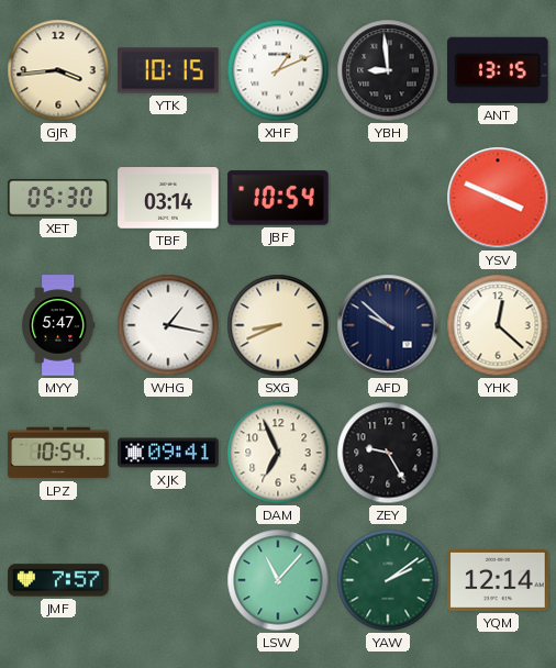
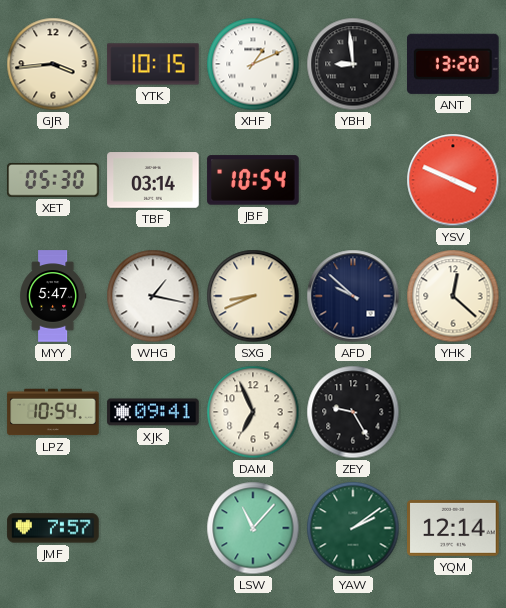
ANT: 13:15 -> 13:20
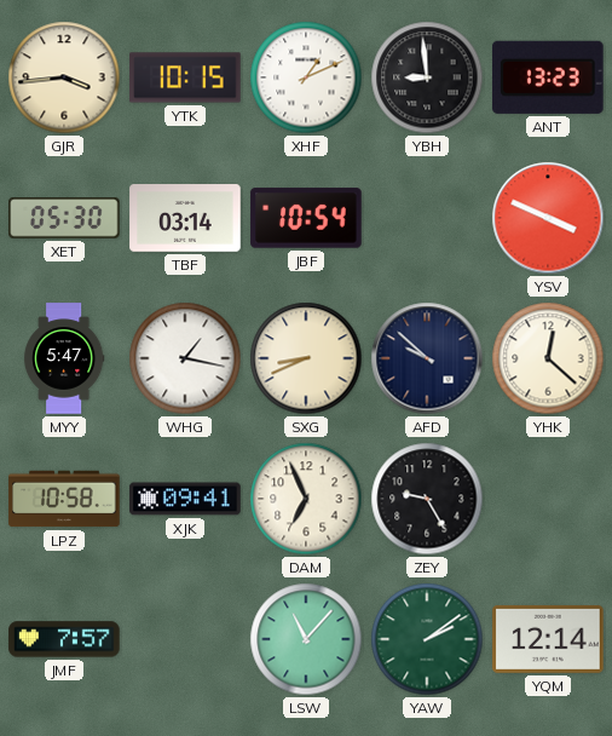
ANT: 13:20 -> 13:23
LPZ: 10:54 -> 10:58
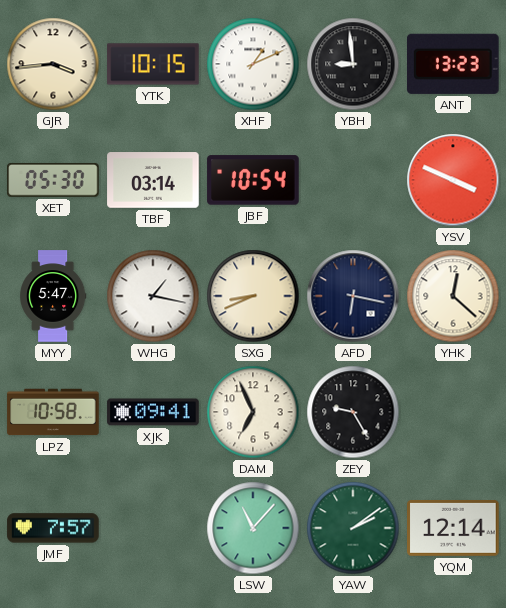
AFD: 9:52 -> 6:17
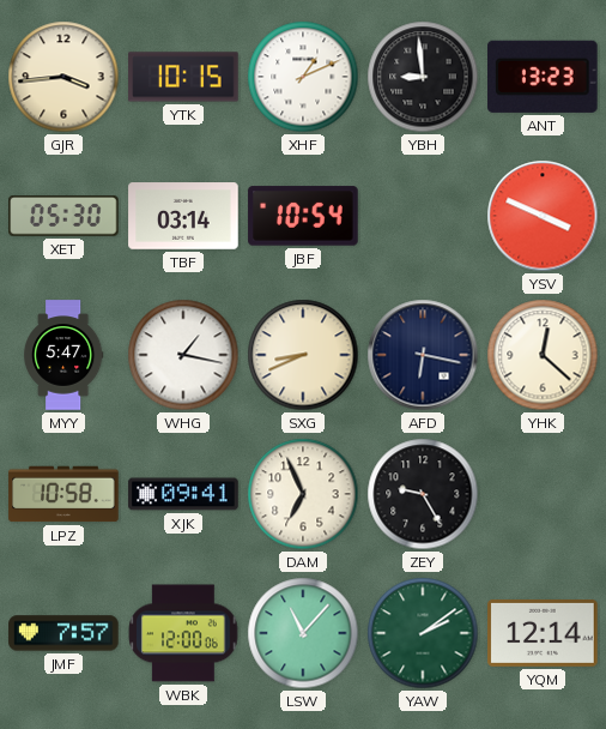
WBK: none -> 12:00
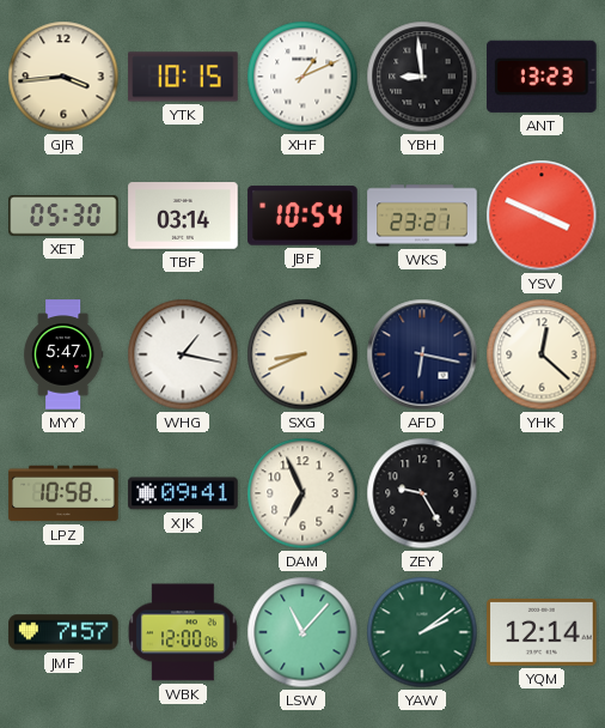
WKS: none -> 23:21
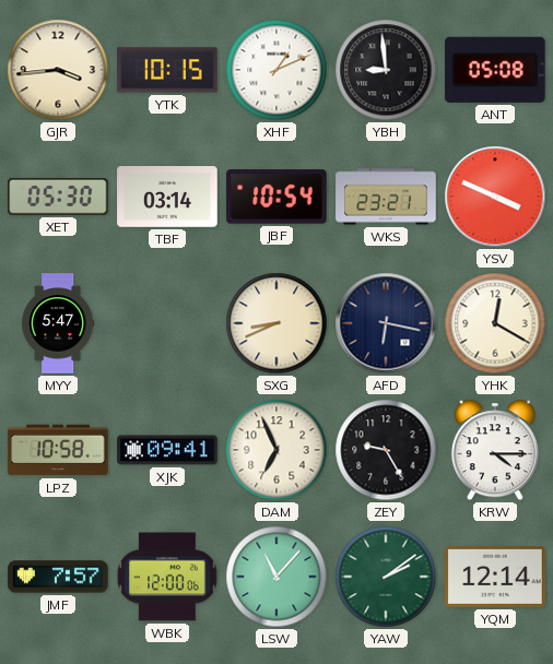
ANT: 13:23 -> 05:08
WHG: 1:17 -> none
YHK: 12:22 -> 12:20
KRW: none -> 4:15
